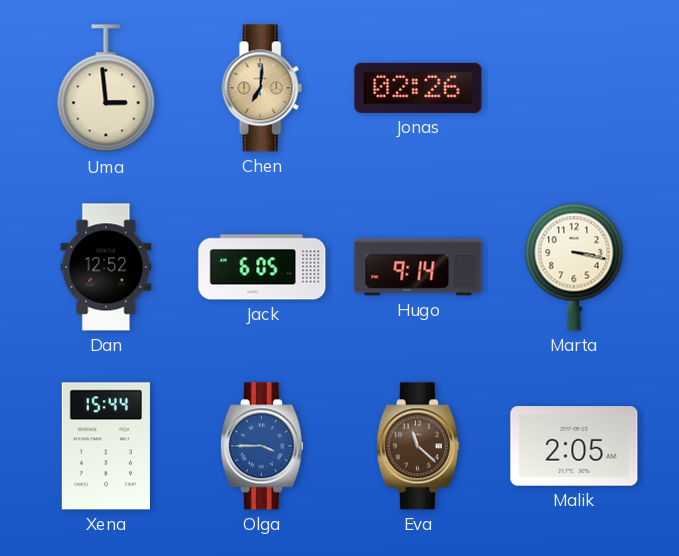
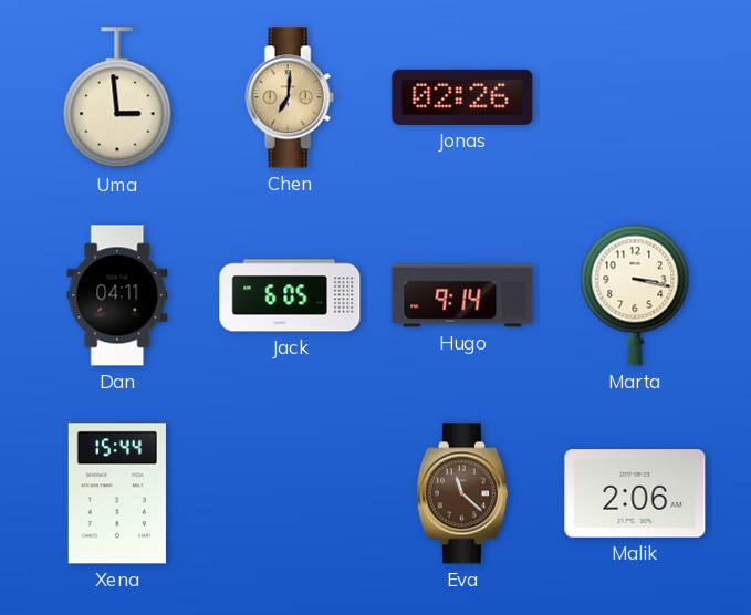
Dan: 12:52 -> 04:11
Olga: 3:45 -> none
Malik: 2:05 -> 2:06
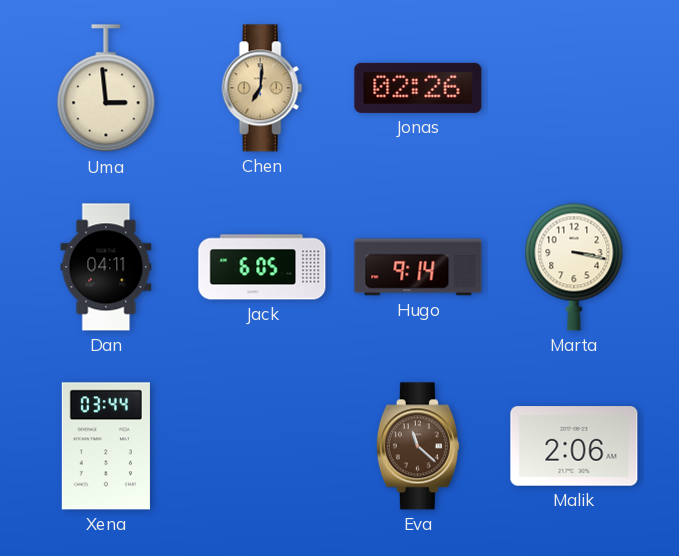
Xena: 15:44 -> 03:44
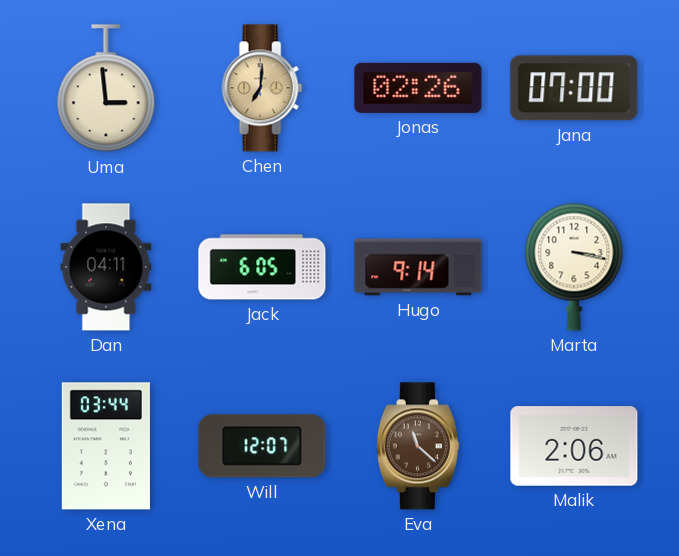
Jana: none -> 07:00
Will: none -> 12:07
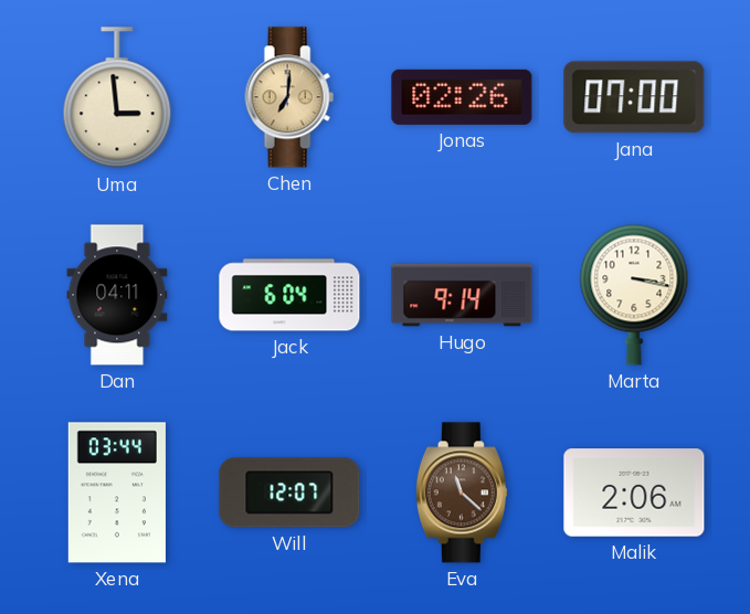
Jack: 6:05 -> 6:04
